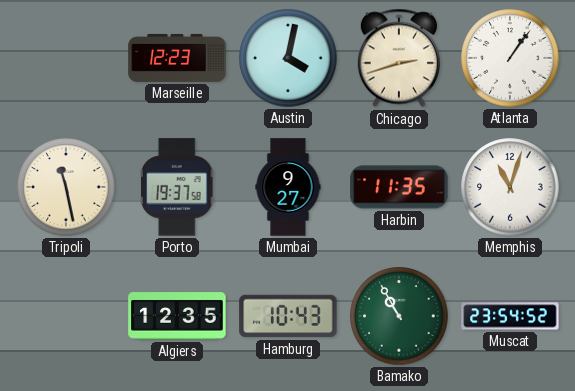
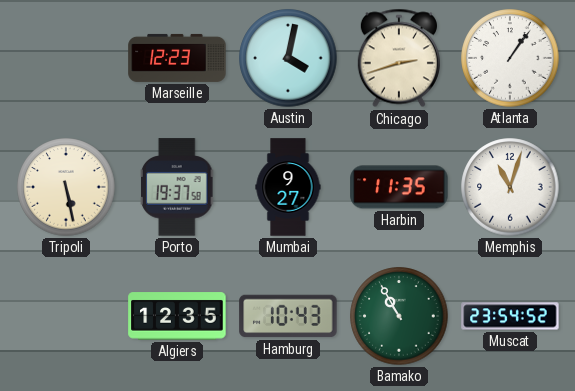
Tripoli: 11:28 -> 5:28
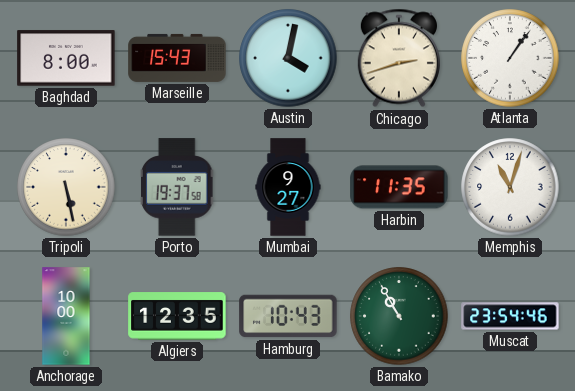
Baghdad: none -> 8:00
Marseille: 12:23 -> 15:43
Anchorage: none -> 10:00
Muscat: 23:54:52 -> 23:54:46
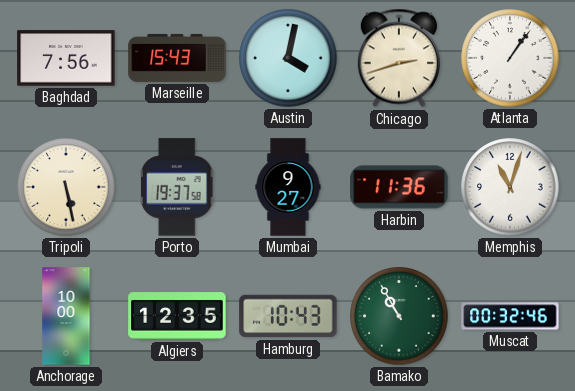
Baghdad: 8:00 -> 7:56
Harbin: 11:35 -> 11:36
Muscat: 23:54 -> 00:32
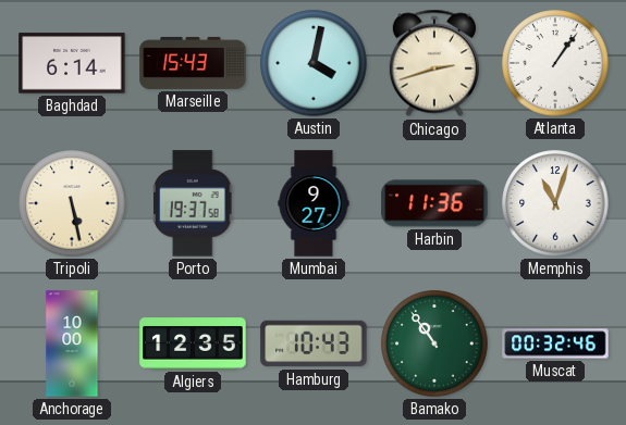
Baghdad: 7:56 -> 6:14
Bamako: 10:55 -> 10:54
